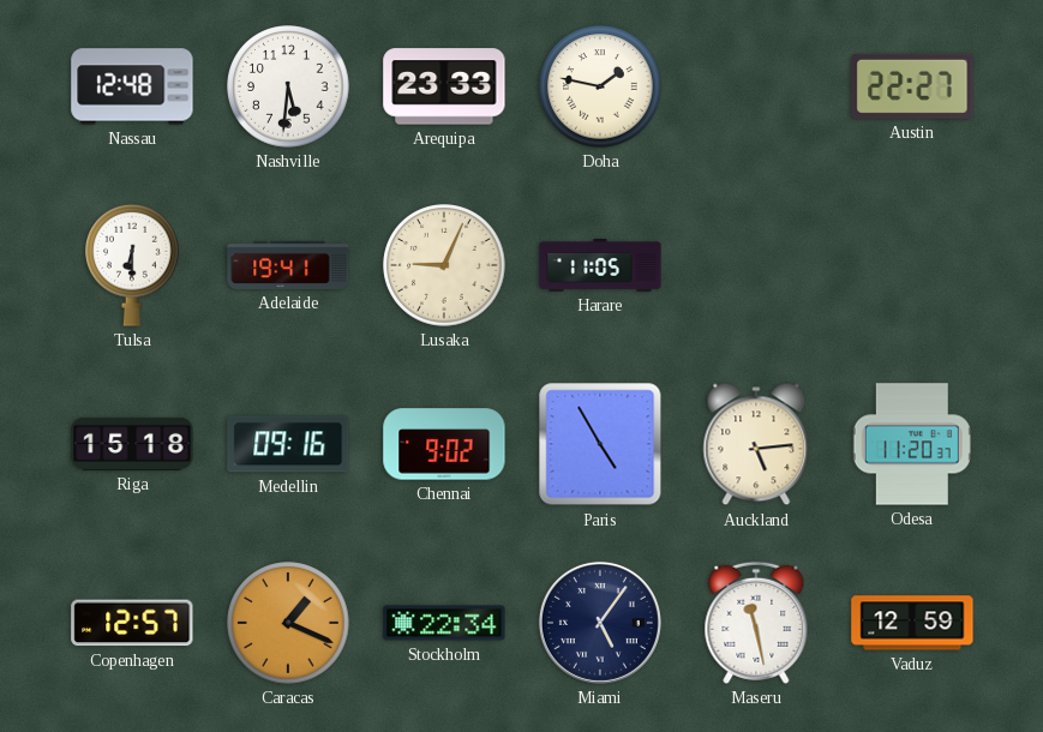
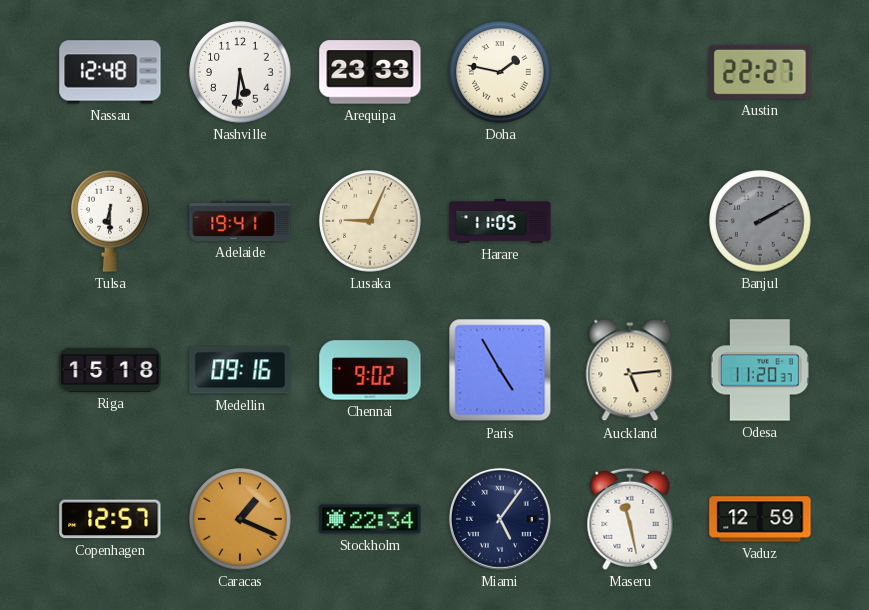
Banjul: none -> 2:10
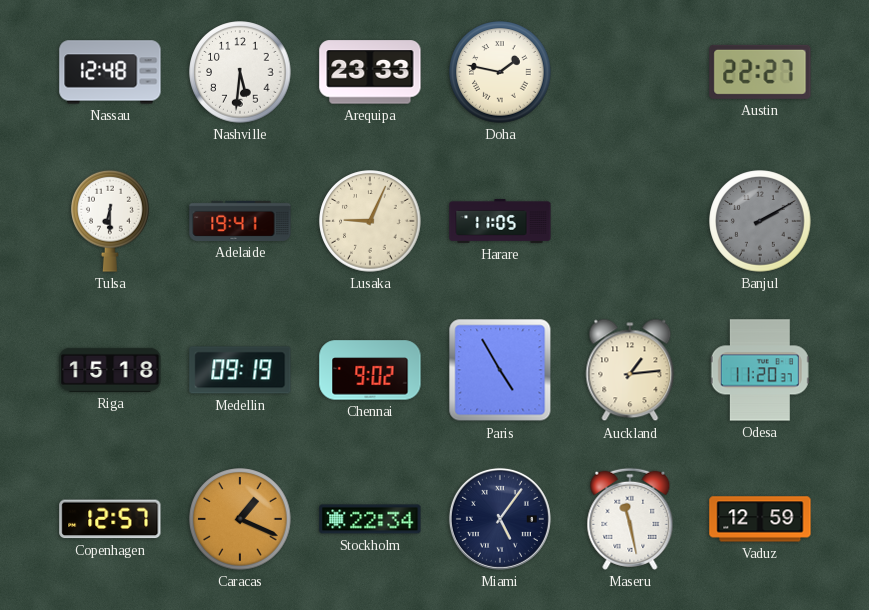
Medellin: 09:16 -> 09:19
Auckland: 5:14 -> 1:14
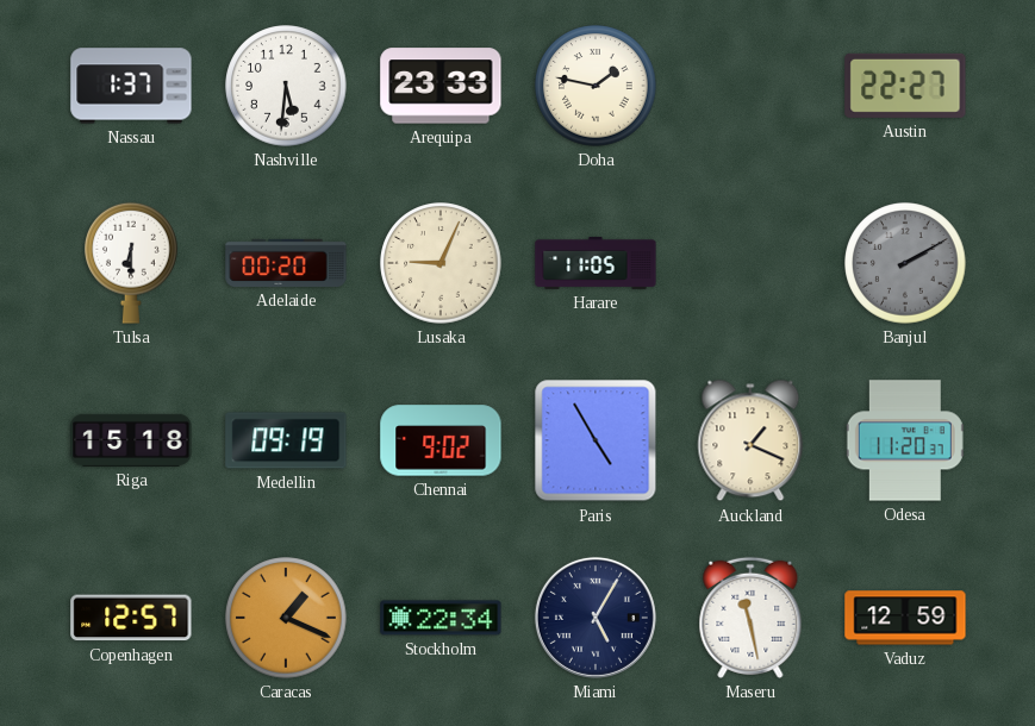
Nassau: 12:48 -> 1:37
Adelaide: 19:41 -> 00:20
Auckland: 1:14 -> 1:19
Miami: 5:06 -> 5:05
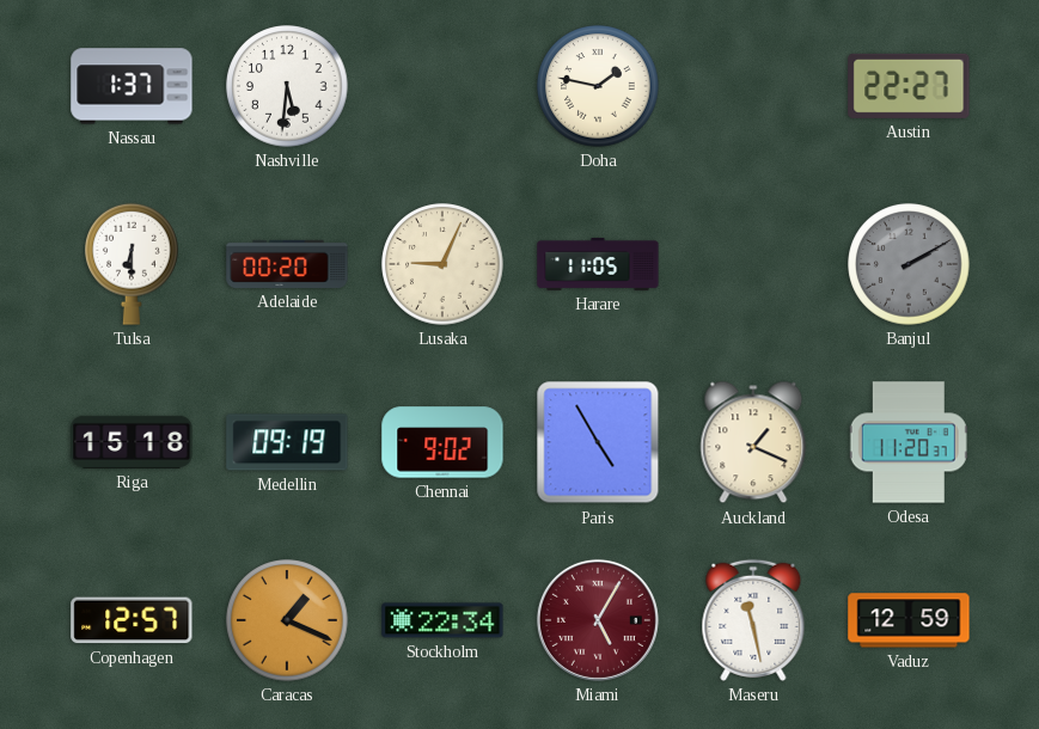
Arequipa: 23:33 -> none
Miami dial: navy -> burgundy
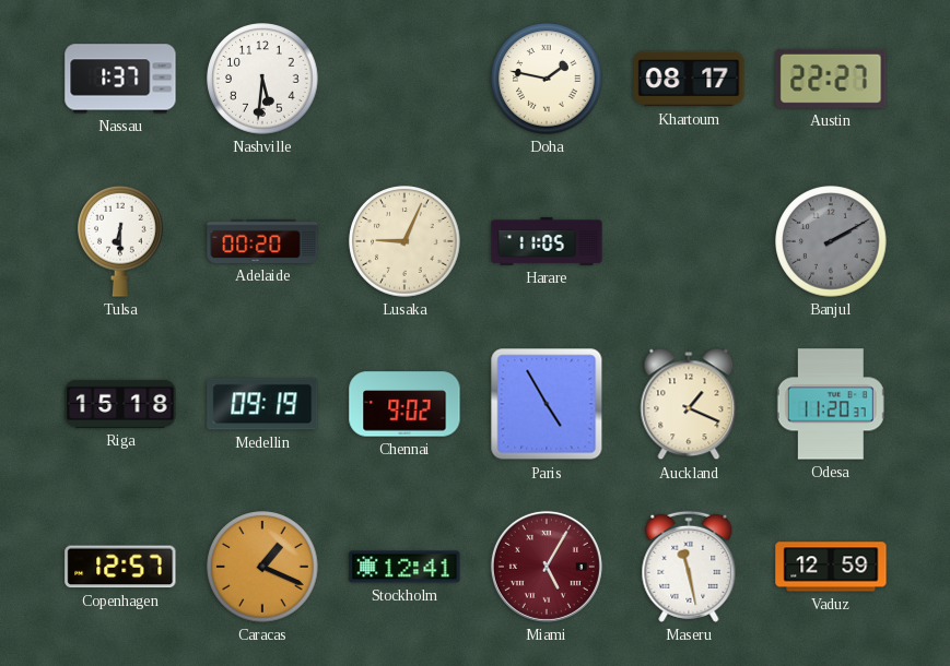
Khartoum: none -> 08:17
Stockholm: 22:34 -> 12:41
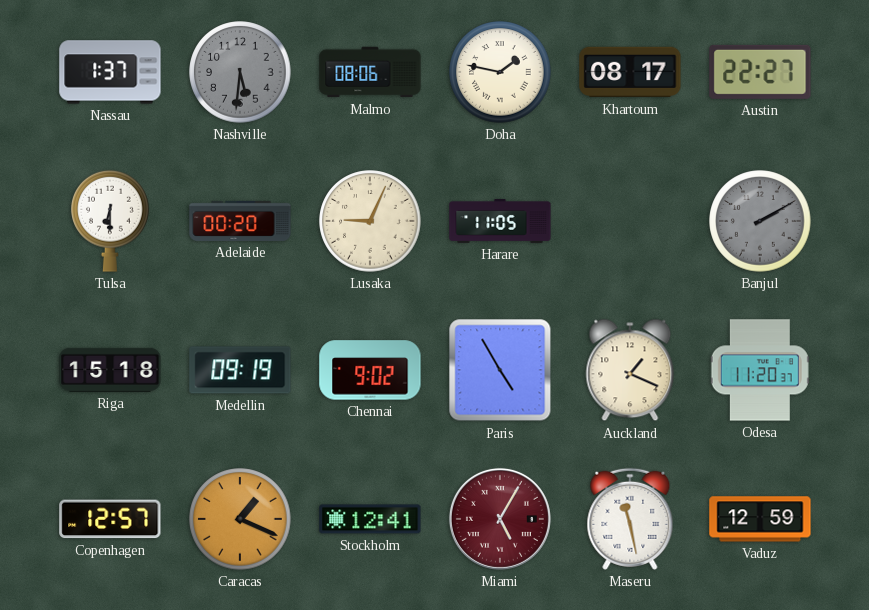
Nashville dial: white -> grey
Malmo: none -> 08:06
